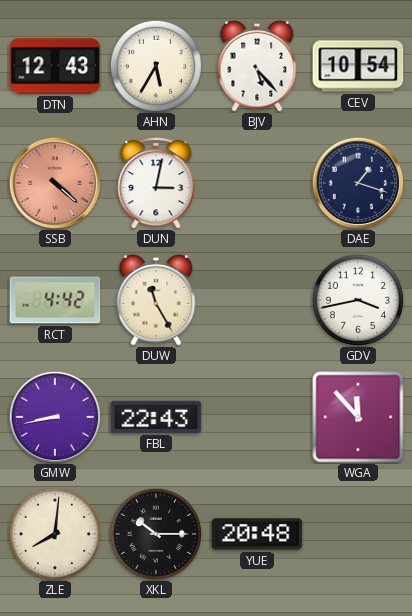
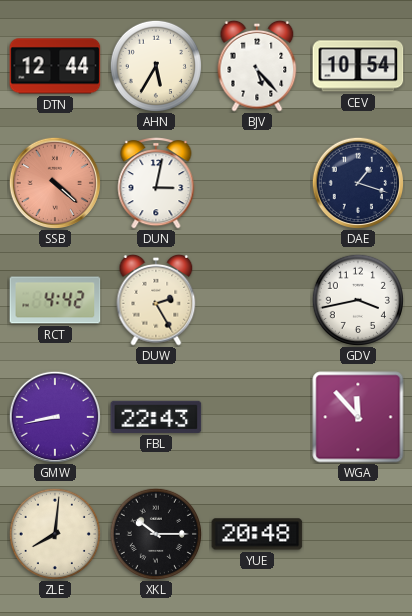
DTN: 12:43 -> 12:44
DUW: 11:25 -> 2:25
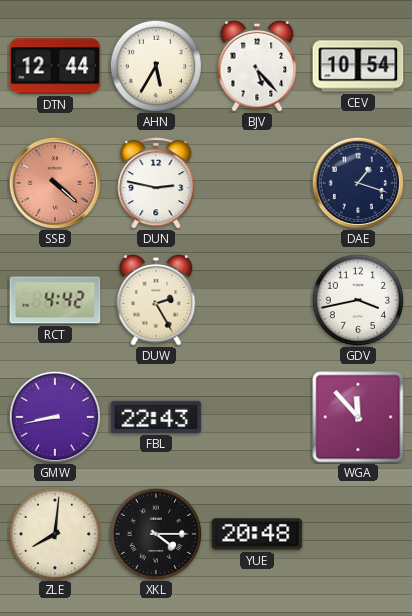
DUN: 3:02 -> 2:47
XKL: 10:15 -> 4:15
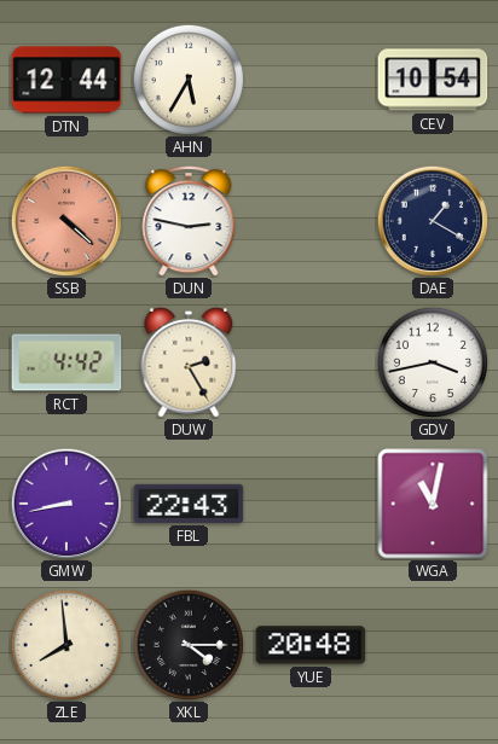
BJV: 5:23 -> none
DAE: 1:18 -> 1:20
WGA: 11:53 -> 11:02
ZLE: 8:01 -> 7:59
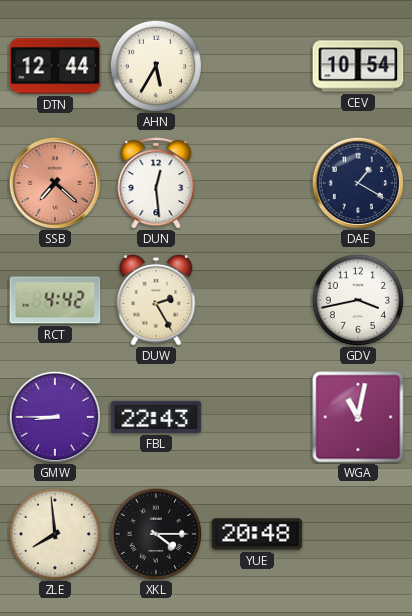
SSB: 4:22 -> 7:22
DUN: 2:47 -> 12:29
GMW: 8:43 -> 8:45
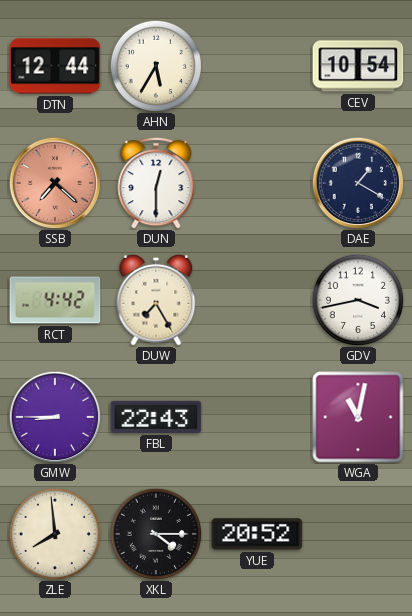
DUN: 12:29 -> 12:30
DUW: 2:25 -> 7:25
YUE: 20:48 -> 20:52
